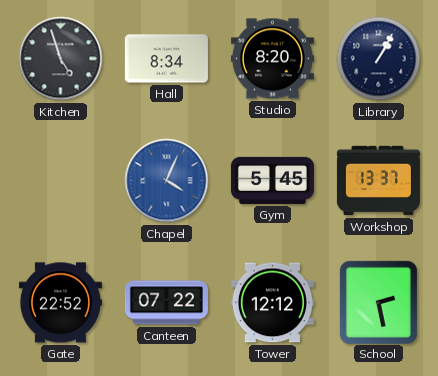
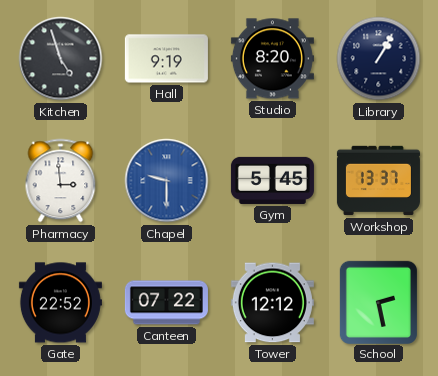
Hall: 8:34 -> 9:19
Pharmacy: none -> 2:59
Chapel: 4:04 -> 9:30
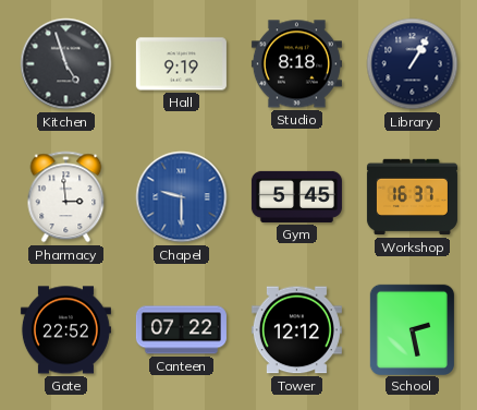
Studio: 8:20 -> 8:18
Workshop: 13:37 -> 16:37
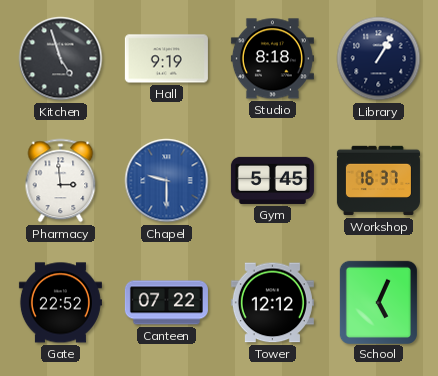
School: 2:28 -> 5:04
